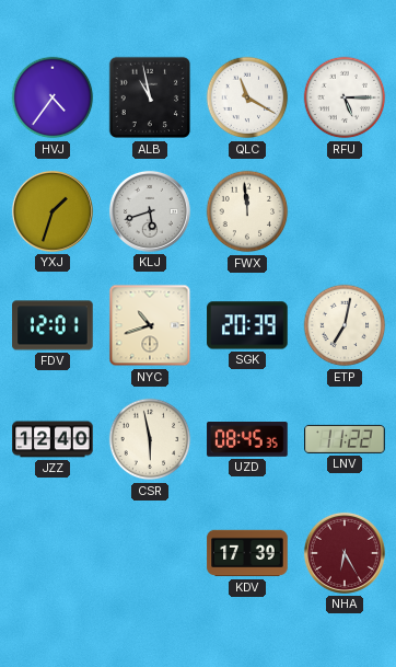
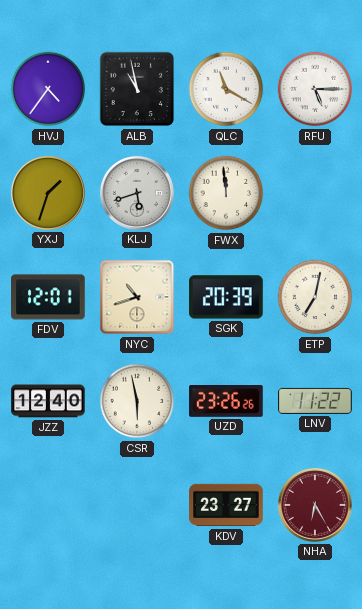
UZD: 08:45 -> 23:26
KDV: 17:39 -> 23:27
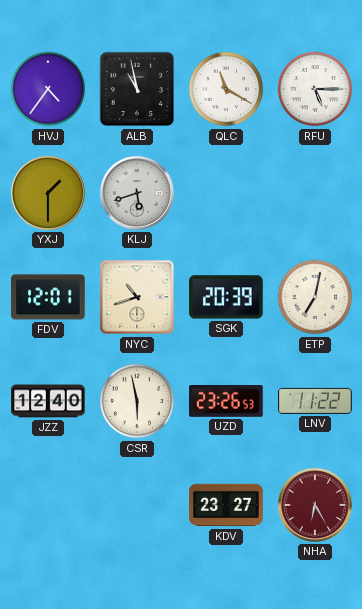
YXJ: 1:33 -> 1:30
FWX: 11:59 -> none
UZD: 23:26:26 -> 23:26:53
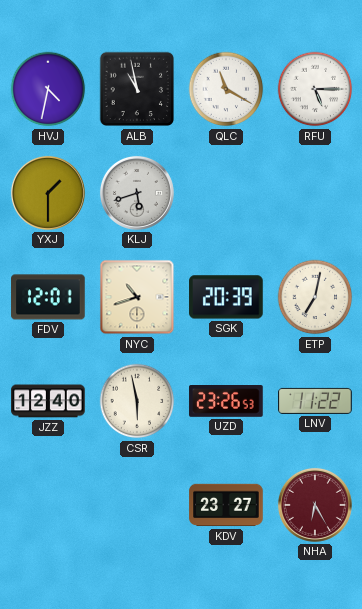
HVJ: 4:36 -> 4:32
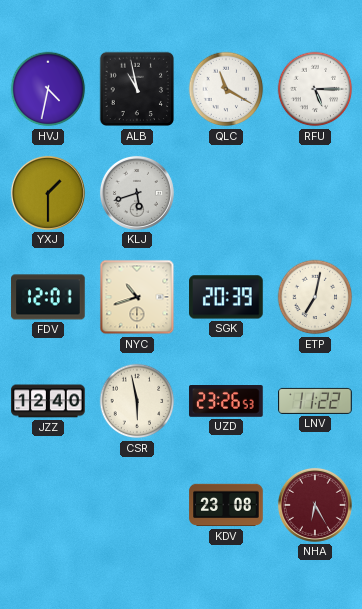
KDV: 23:27 -> 23:08
